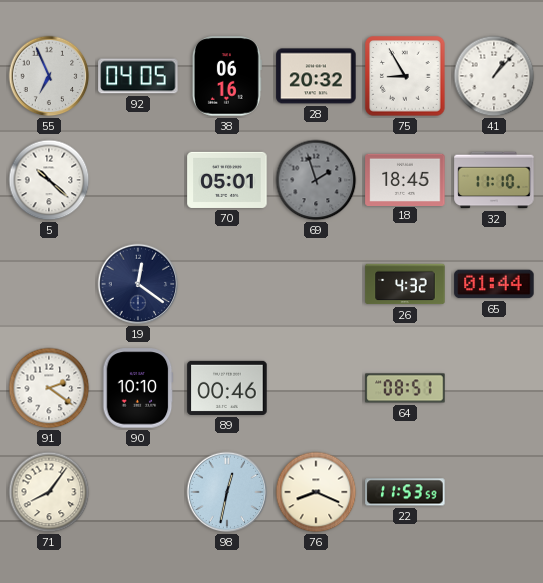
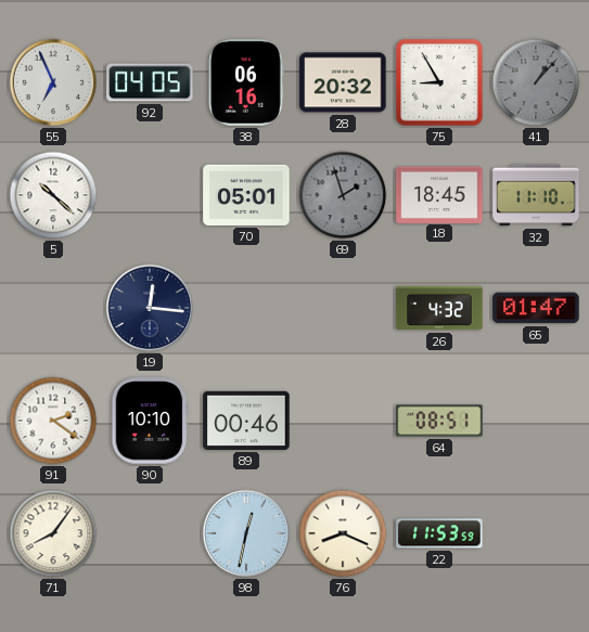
41 dial: white -> grey
19: 12:21 -> 12:16
65: 01:44 -> 01:47
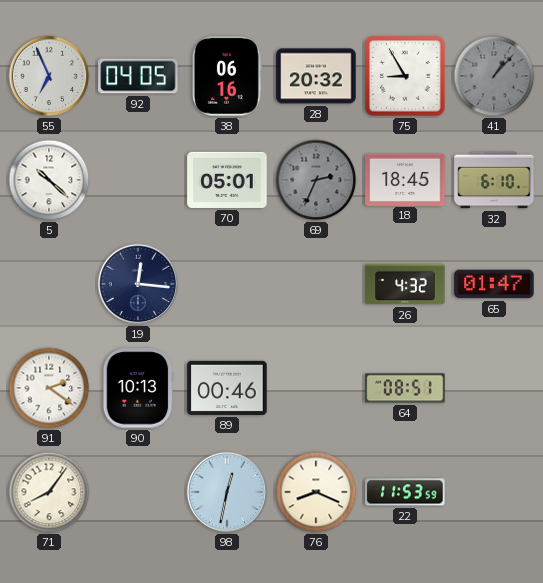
69: 1:57 -> 2:34
32: 11:10 -> 6:10
90: 10:10 -> 10:13
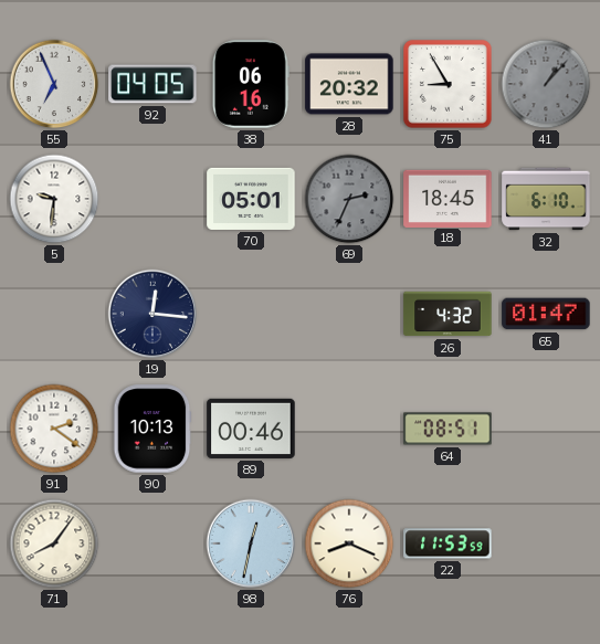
5: 10:22 -> 9:31
